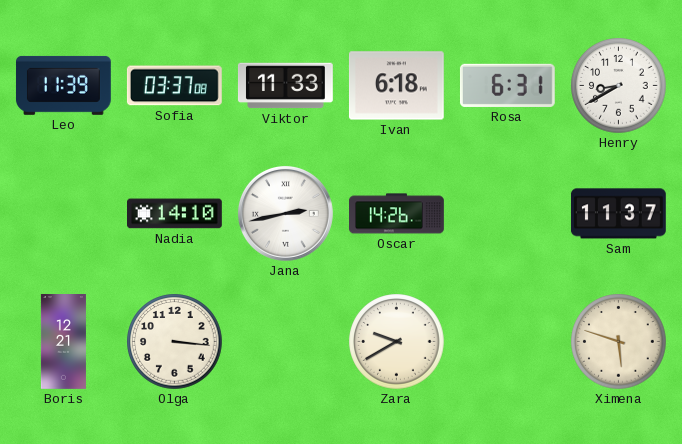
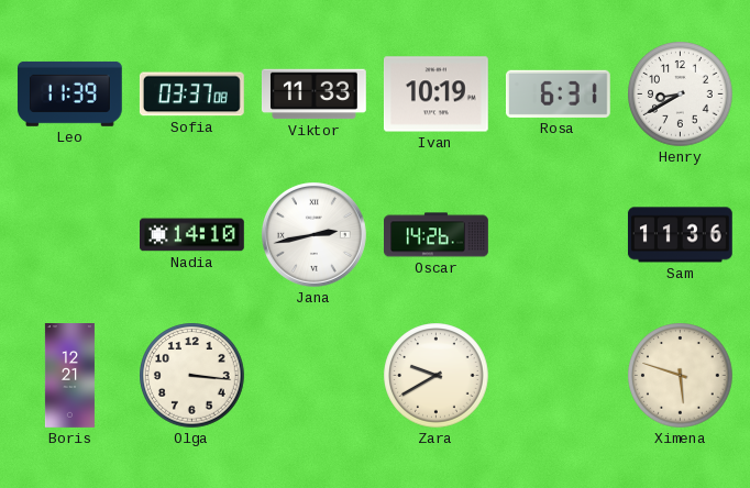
Ivan: 6:18 -> 10:19
Sam: 11:37 -> 11:36
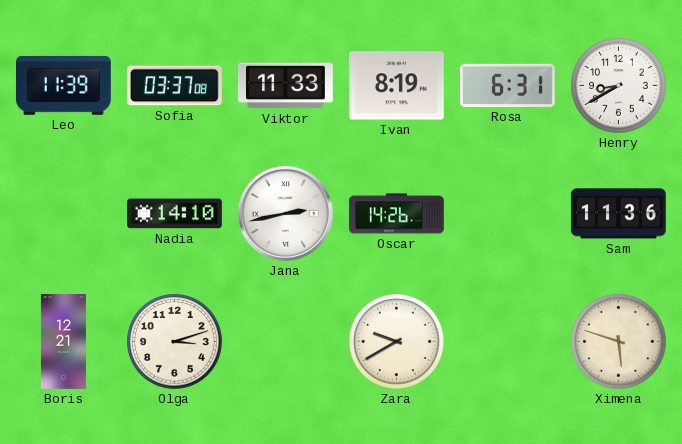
Ivan: 10:19 -> 8:19
Olga: 3:16 -> 3:12
